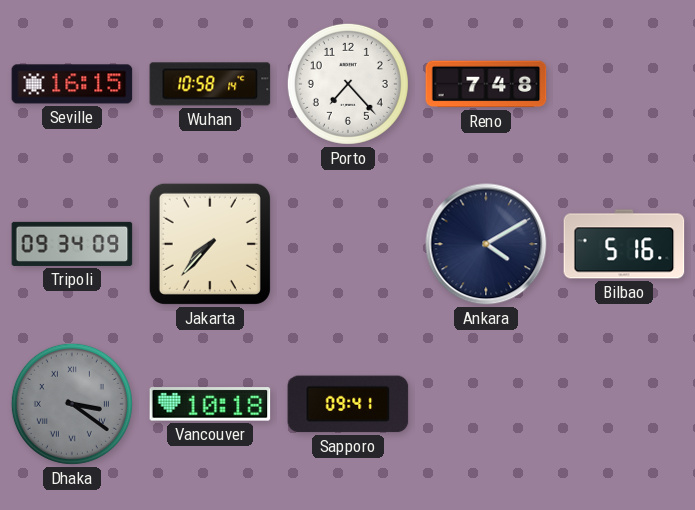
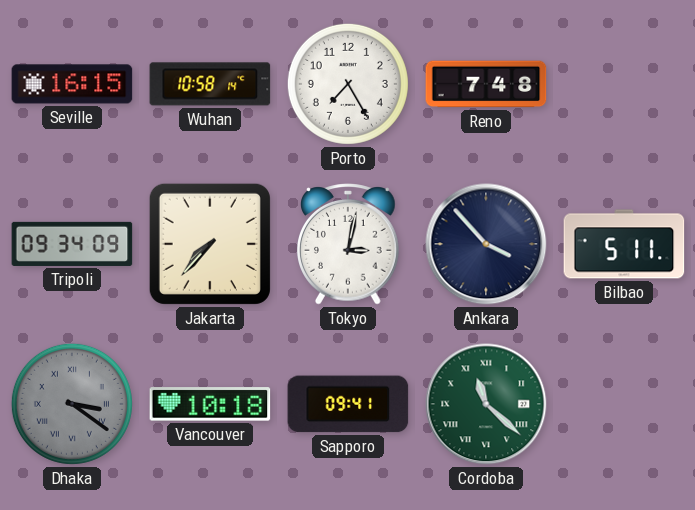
Porto: 7:23 -> 7:25
Tokyo: none -> 3:02
Ankara: 4:10 -> 3:53
Bilbao: 5:16 -> 5:11
Cordoba: none -> 11:22
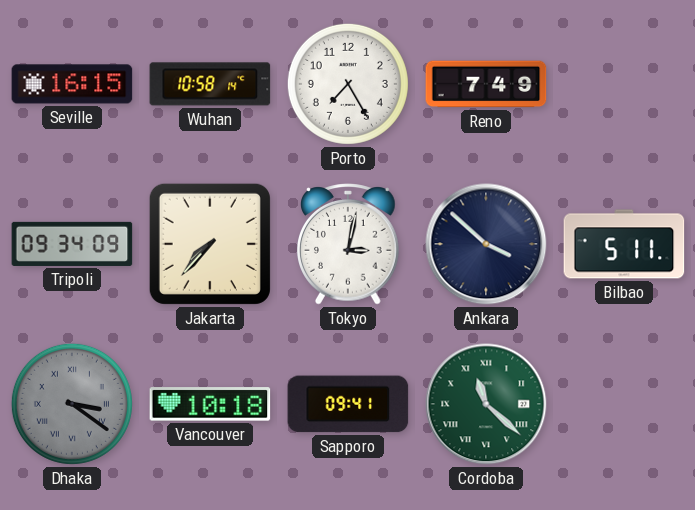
Reno: 7:48 -> 7:49
Ankara: 3:53 -> 3:52
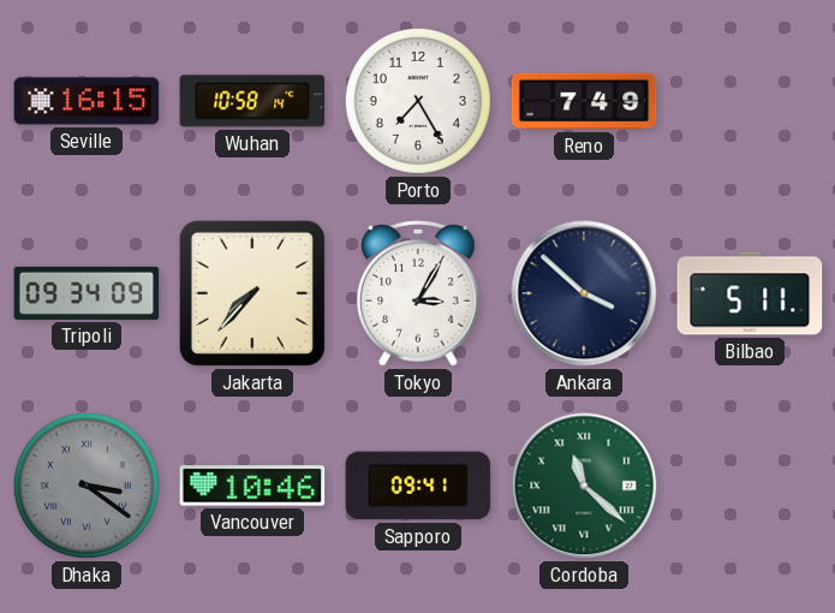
Tokyo: 3:02 -> 3:05
Vancouver: 10:18 -> 10:46
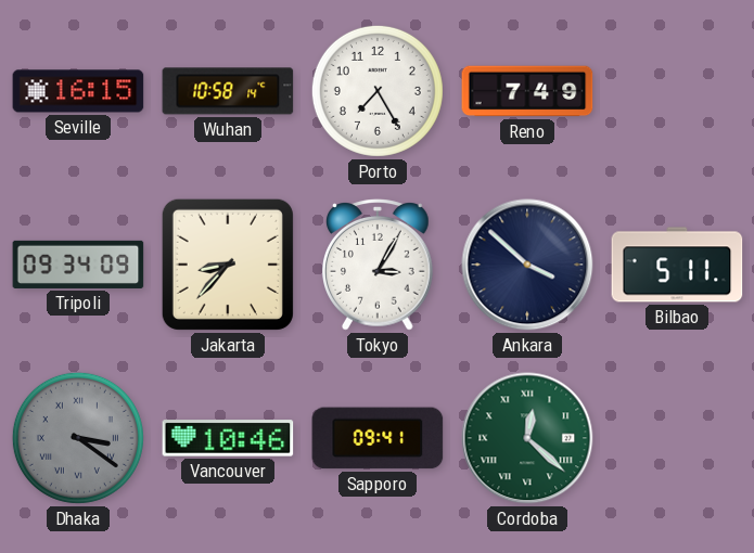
Jakarta: 7:37 -> 8:37
Cordoba: 11:22 -> 12:22
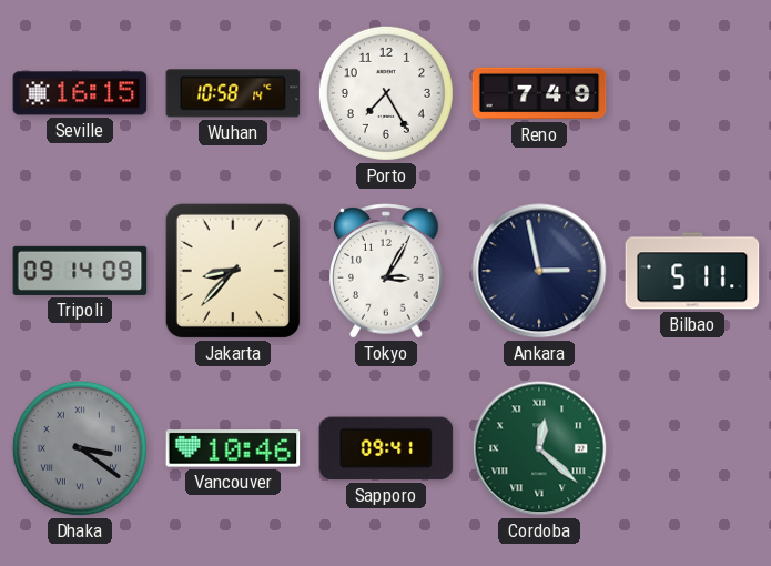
Tripoli: 09:34 -> 09:14
Ankara: 3:52 -> 2:58
